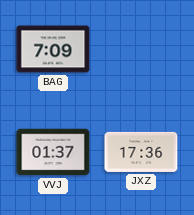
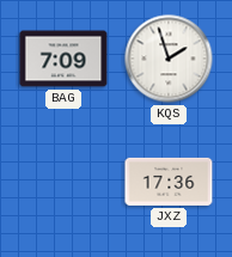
KQS: none -> 1:57
VVJ: 01:37 -> none
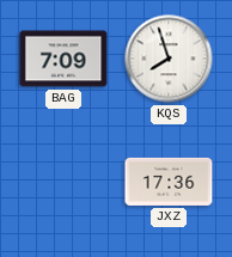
KQS: 1:57 -> 7:57
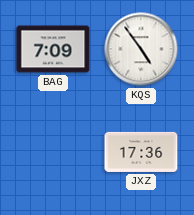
KQS: 7:57 -> 4:54
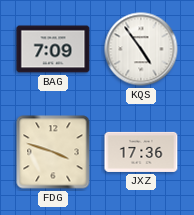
FDG: none -> 3:48
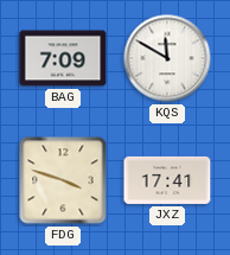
KQS: 4:54 -> 11:50
JXZ: 17:36 -> 17:41
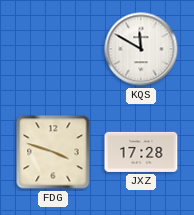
BAG: 7:09 -> none
JXZ: 17:41 -> 17:28
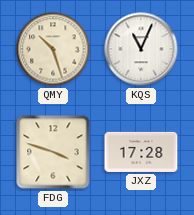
QMY: none -> 10:27
KQS: 11:50 -> 11:04
